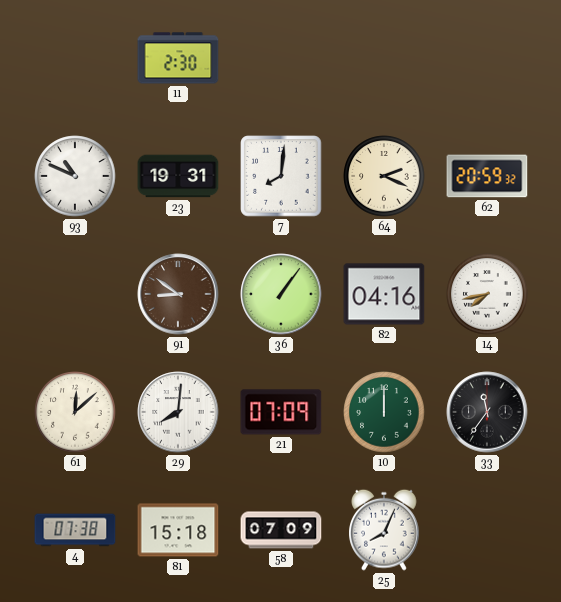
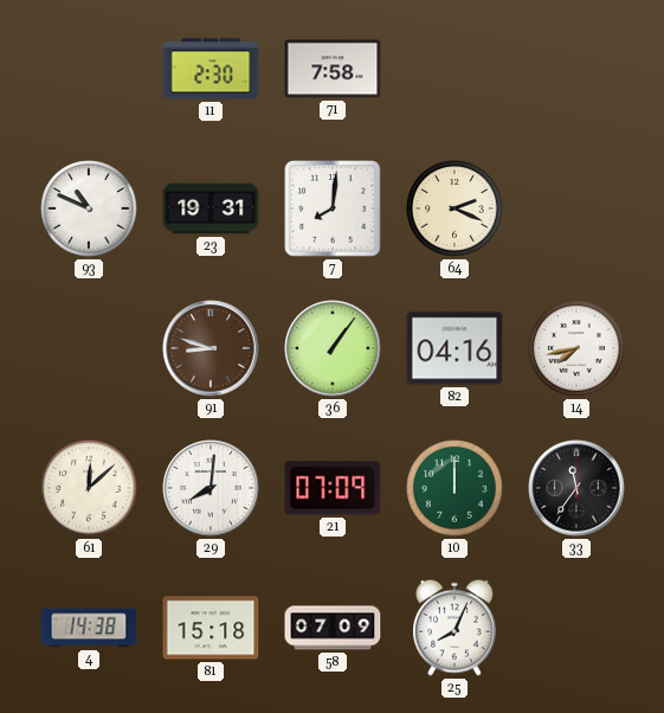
71: none -> 7:58
62: 20:59 -> none
91: 8:51 -> 8:48
4: 07:38 -> 14:38
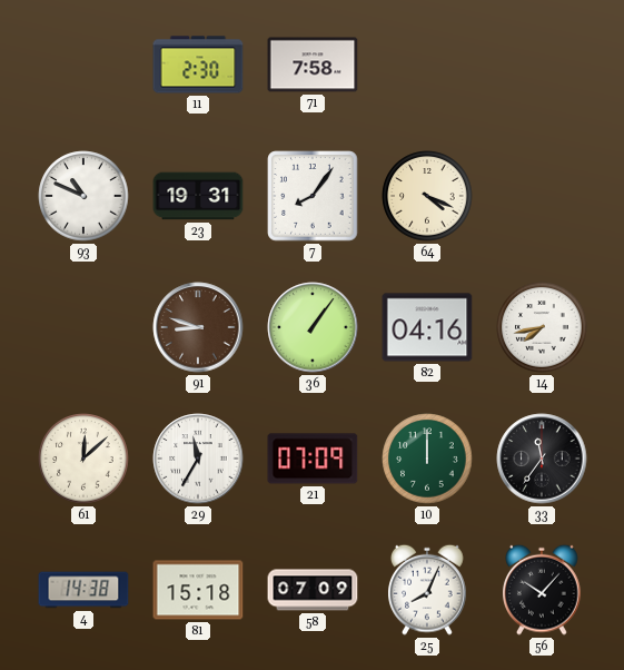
7: 8:01 -> 8:06
64: 2:19 -> 4:19
29: 8:01 -> 11:35
56: none -> 10:07
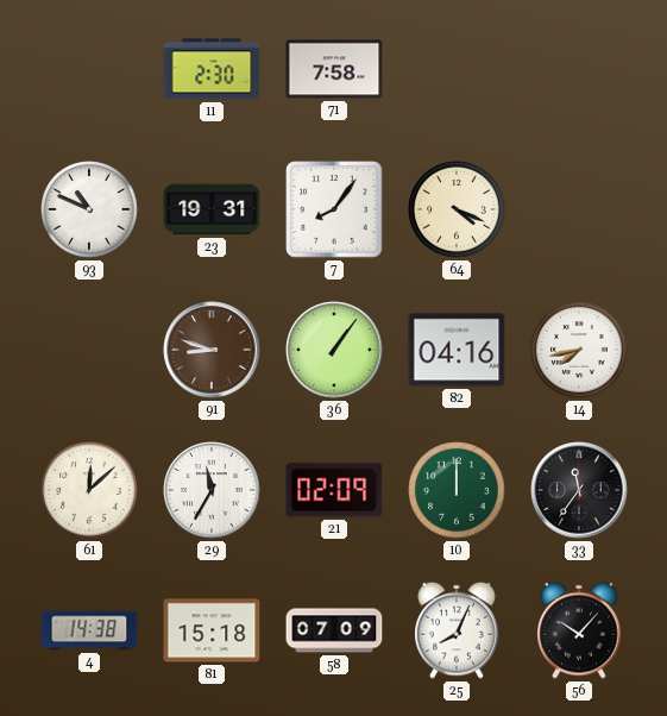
21: 07:09 -> 02:09
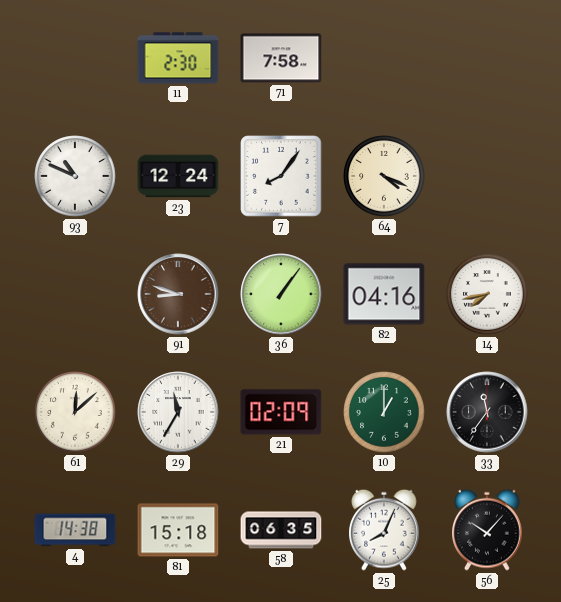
23: 19:31 -> 12:24
10: 12:00 -> 1:00
58: 07:09 -> 06:35
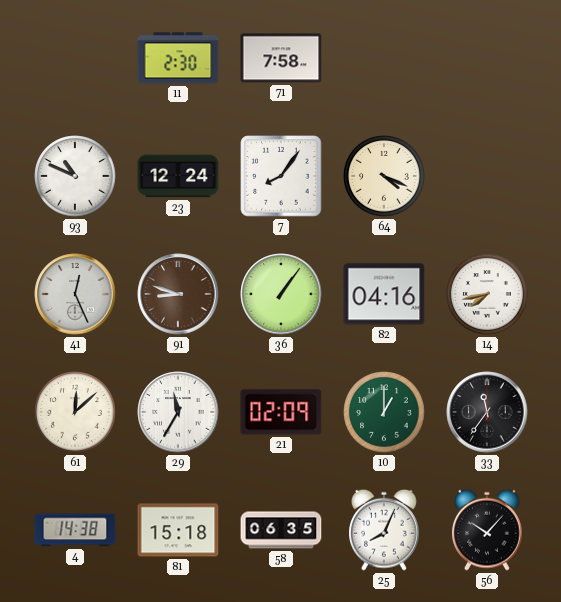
41: none -> 12:26
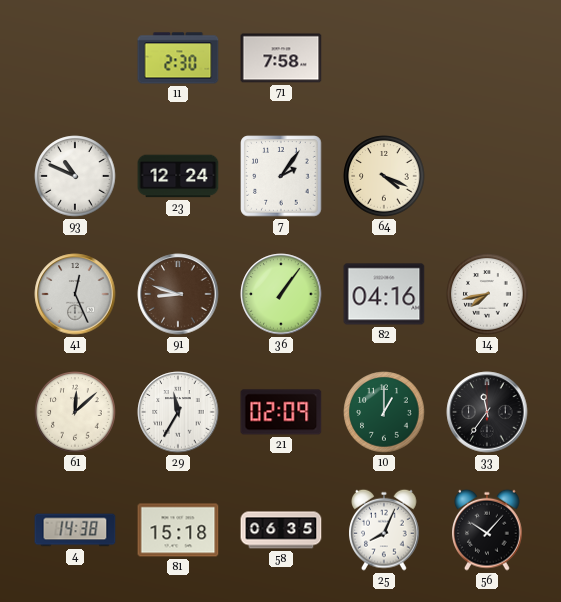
7: 8:06 -> 2:06
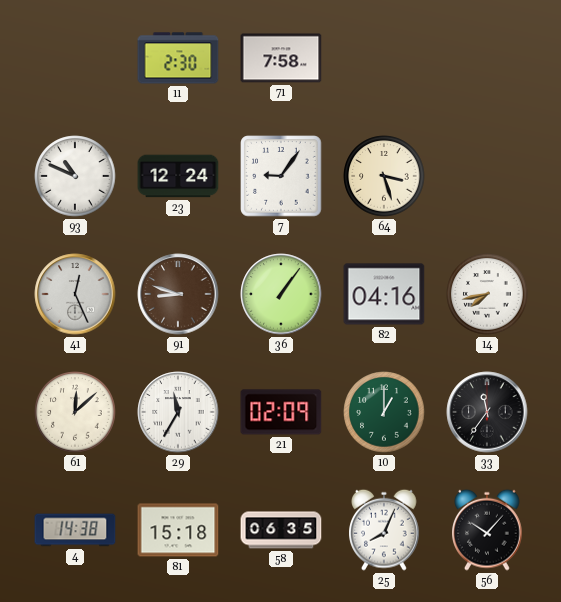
7: 2:06 -> 9:06
64: 4:19 -> 3:27
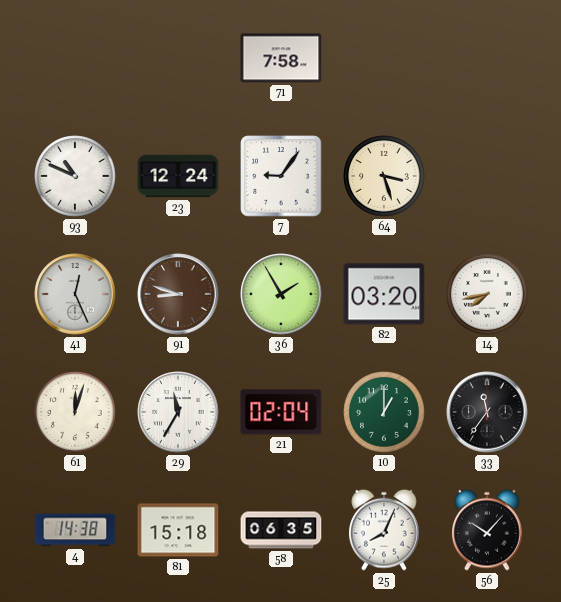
11: 2:30 -> none
36: 1:06 -> 1:55
82: 04:16 -> 03:20
61: 12:08 -> 12:03
21: 02:09 -> 02:04
